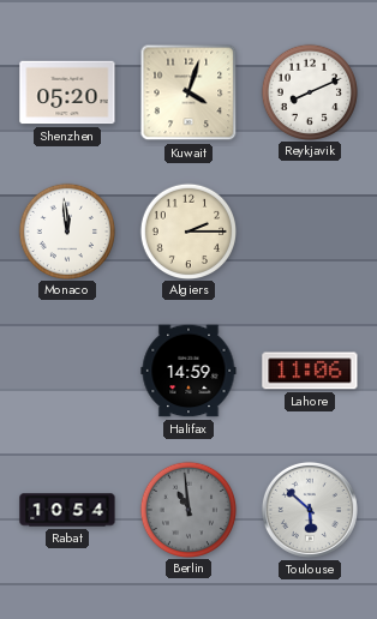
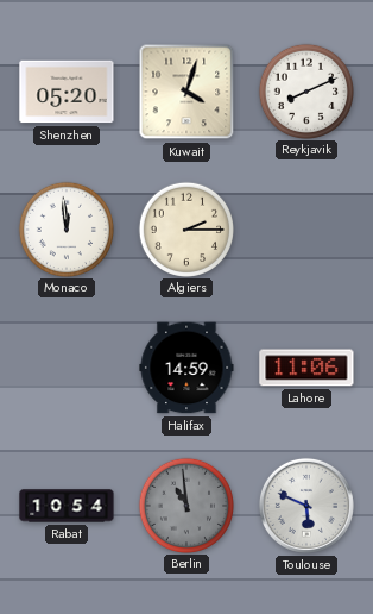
Toulouse: 5:52 -> 5:49
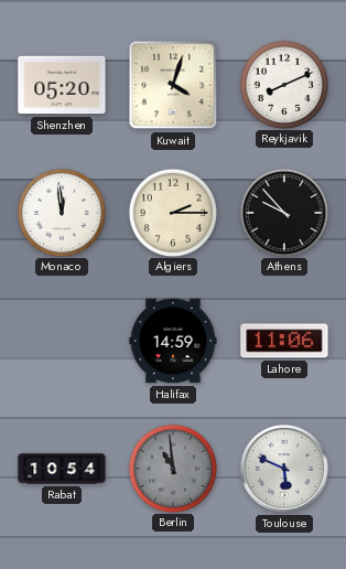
Athens: none -> 9:53
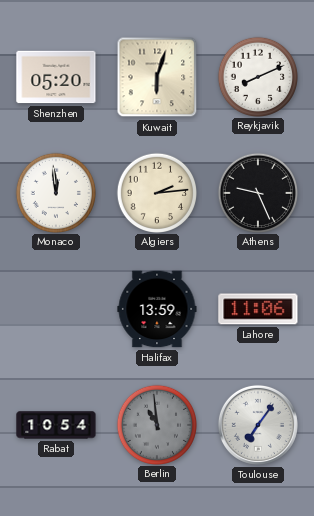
Kuwait: 4:03 -> 6:03
Algiers: 2:15 -> 2:14
Athens: 9:53 -> 9:26
Halifax: 14:59 -> 13:59
Toulouse: 5:49 -> 7:06
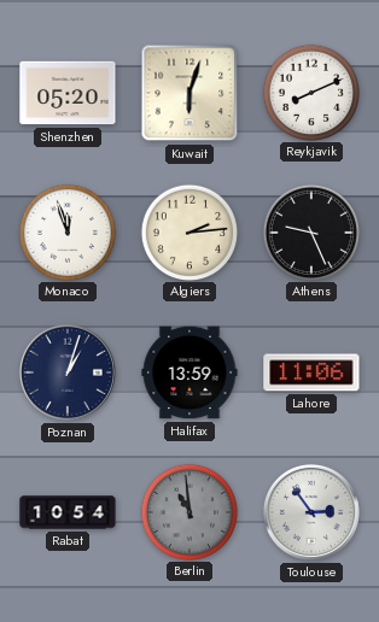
Monaco: 11:59 -> 11:57
Poznan: none -> 1:03
Toulouse: 7:06 -> 2:54
